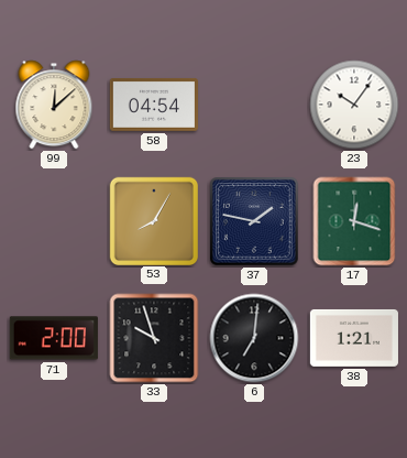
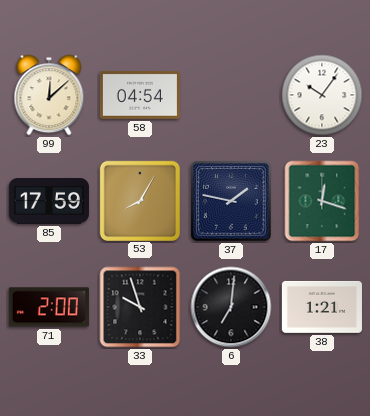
85: none -> 17:59
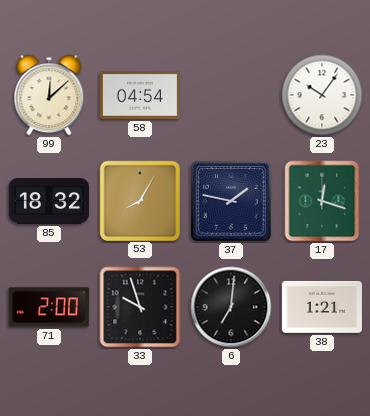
85: 17:59 -> 18:32
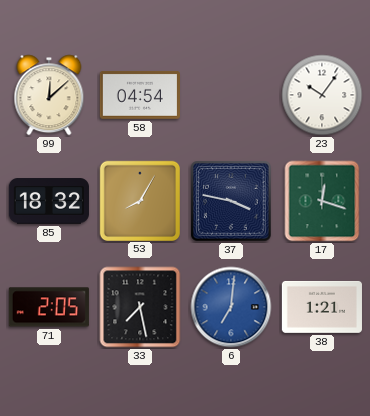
37: 1:47 -> 3:47
71: 2:00 -> 2:05
33: 9:57 -> 7:28
6 dial: black -> blue
